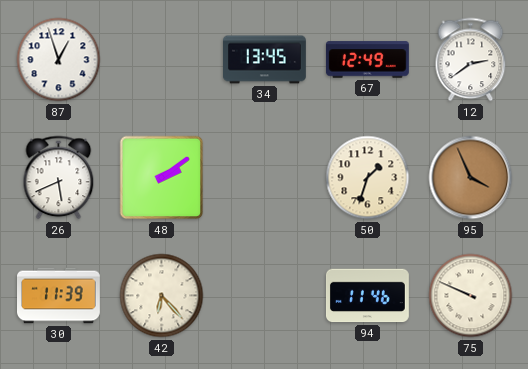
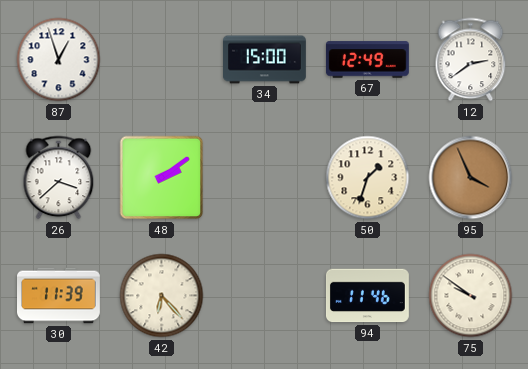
34: 13:45 -> 15:00
26: 5:41 -> 3:38
75: 9:49 -> 9:51
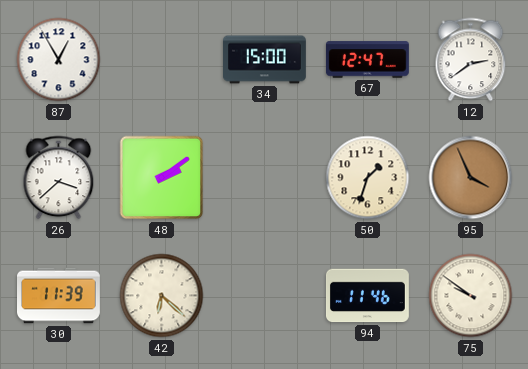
87: 12:57 -> 12:55
67: 12:49 -> 12:47
42: 6:23 -> 6:22
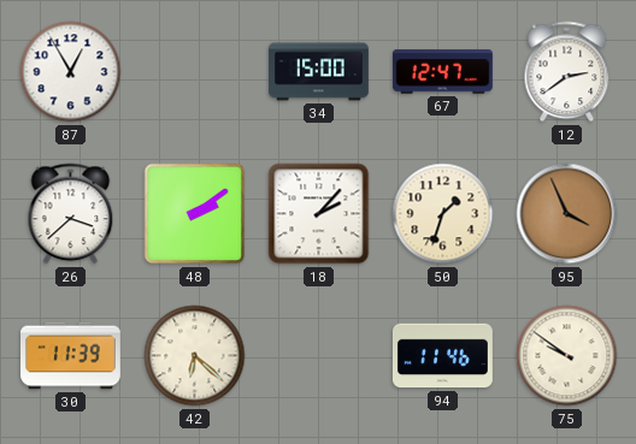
18: none -> 2:07
